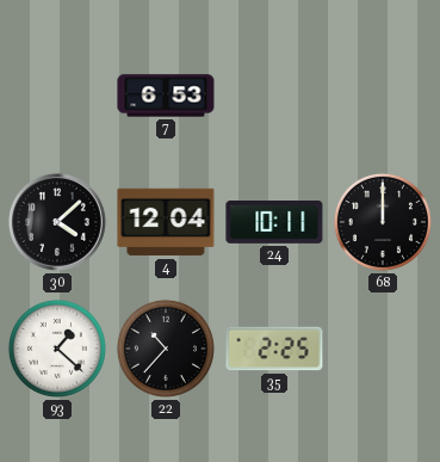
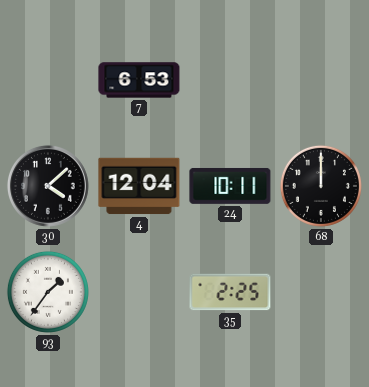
93: 1:22 -> 1:36
22: 10:37 -> none
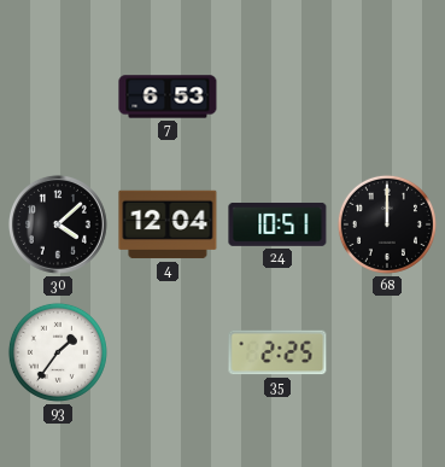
24: 10:11 -> 10:51
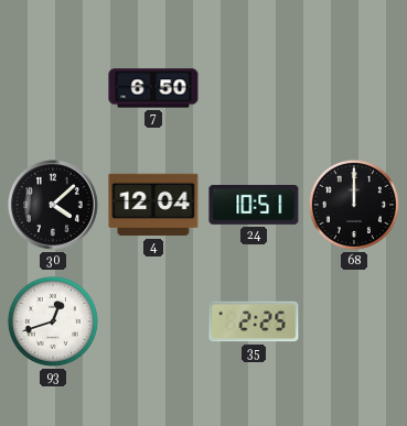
7: 6:53 -> 6:50
93: 1:36 -> 12:42
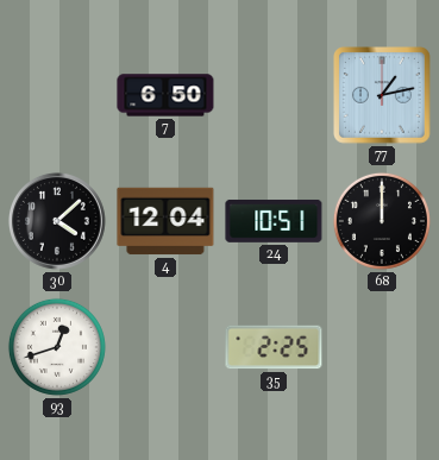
77: none -> 1:13
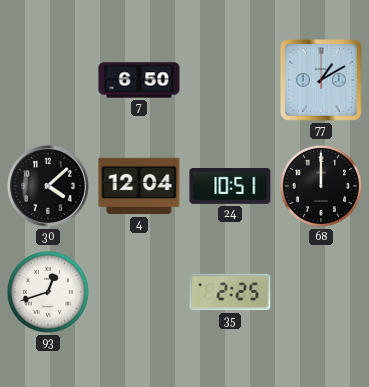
77: 1:13 -> 1:10
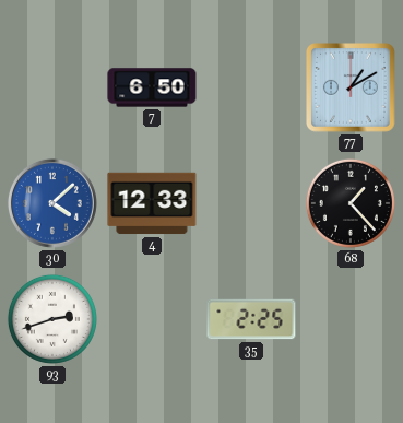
30 dial: black -> blue
4: 12:04 -> 12:33
24: 10:51 -> none
68: 12:00 -> 1:23
93: 12:42 -> 2:42
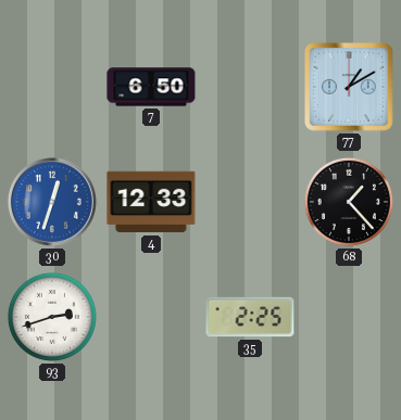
30: 4:08 -> 12:33
